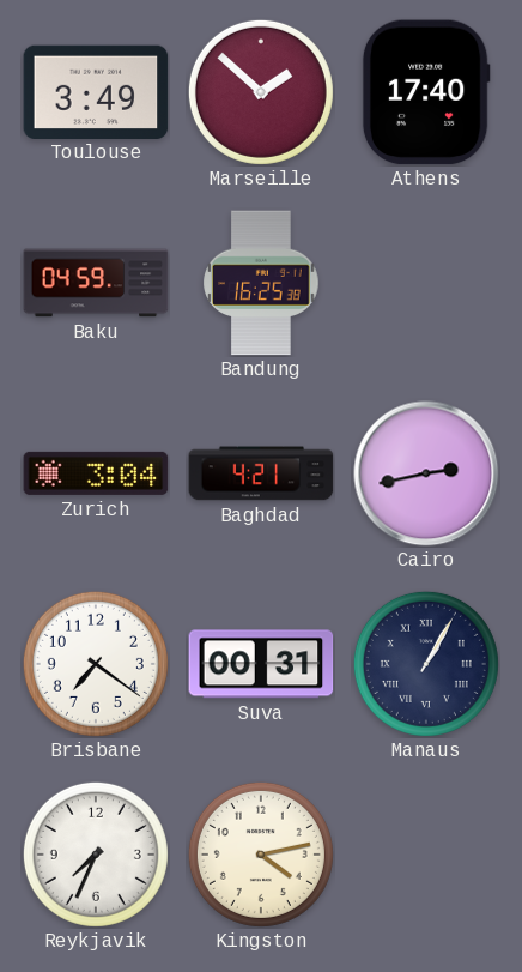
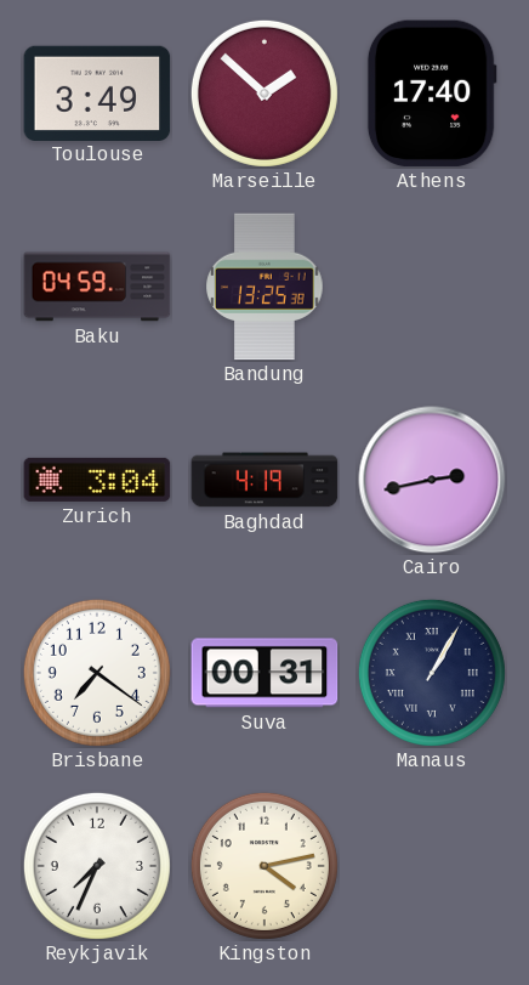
Bandung: 16:25 -> 13:25
Baghdad: 4:21 -> 4:19
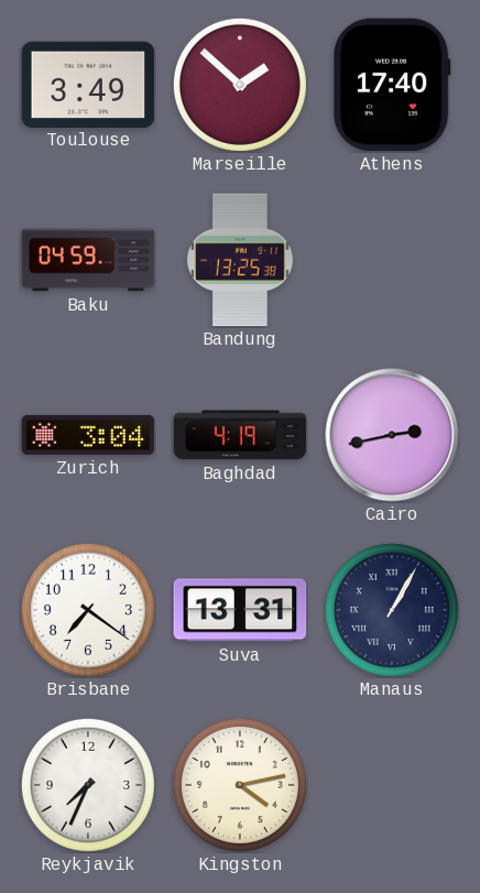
Suva: 00:31 -> 13:31
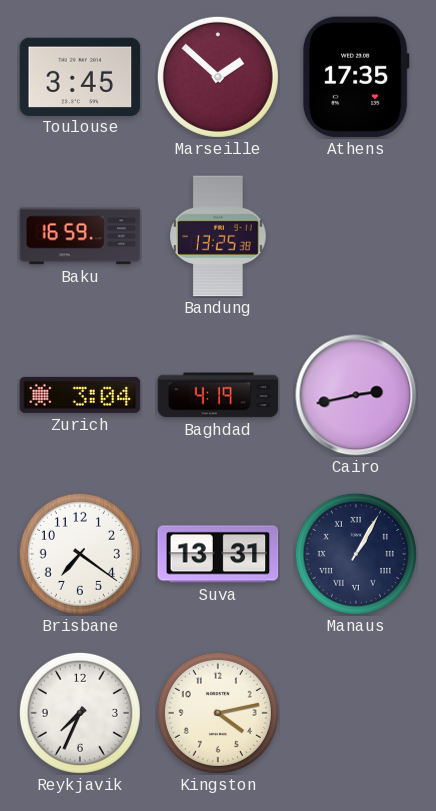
Toulouse: 3:49 -> 3:45
Athens: 17:40 -> 17:35
Baku: 04:59 -> 16:59
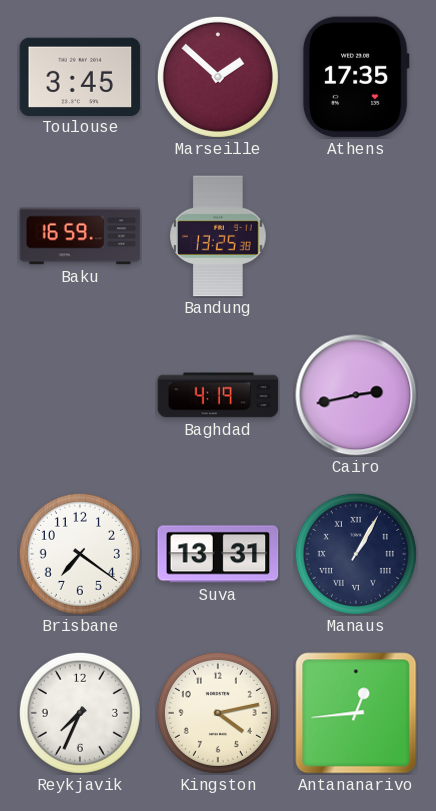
Zurich: 3:04 -> none
Antananarivo: none -> 12:44
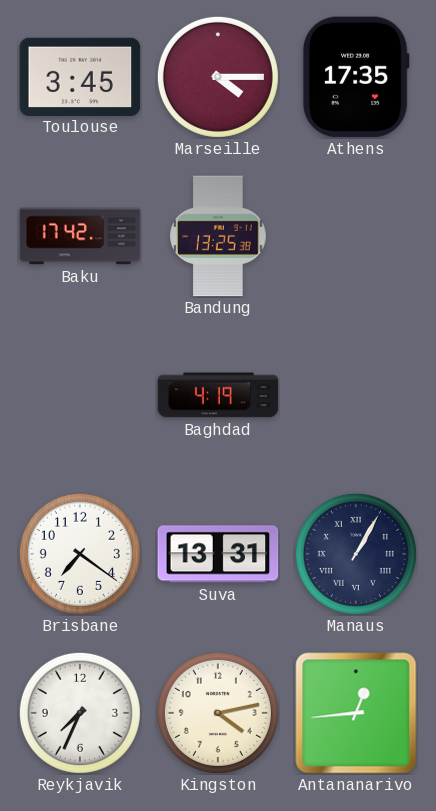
Marseille: 1:52 -> 4:15
Baku: 16:59 -> 17:42
Cairo: 2:43 -> none
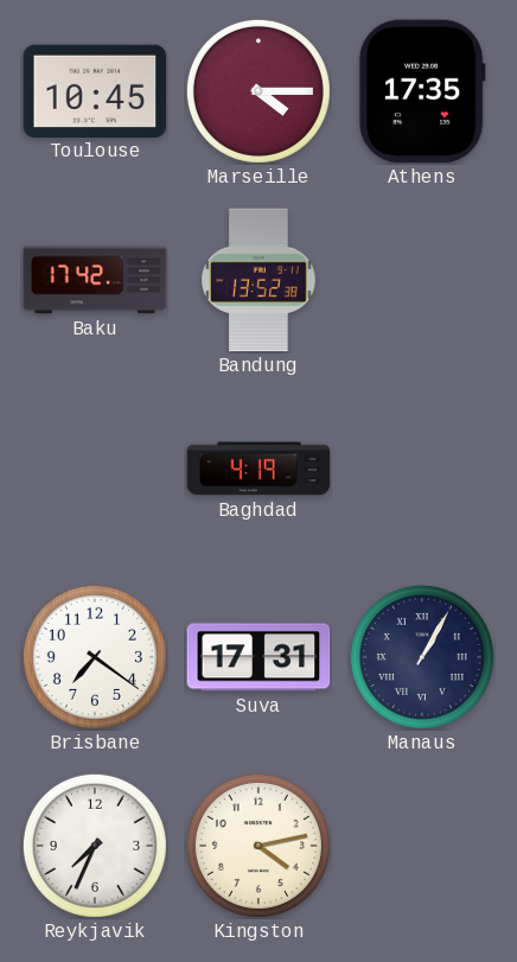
Toulouse: 3:45 -> 10:45
Bandung: 13:25 -> 13:52
Suva: 13:31 -> 17:31
Antananarivo: 12:44 -> none
